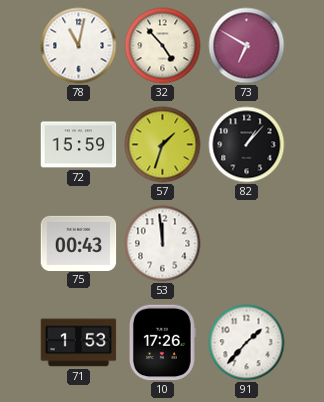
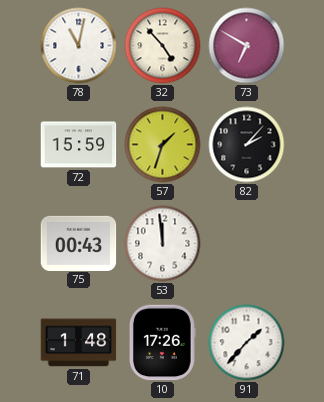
82: 1:07 -> 2:07
71: 1:53 -> 1:48
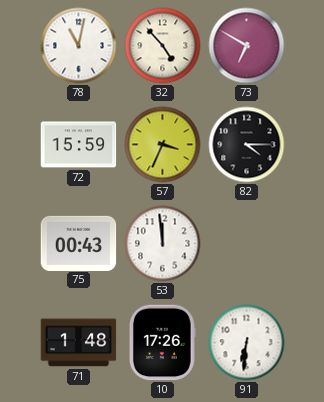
57: 1:33 -> 3:34
82: 2:07 -> 4:15
91: 1:37 -> 6:31
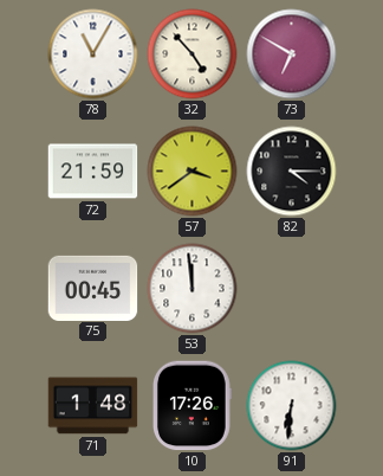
78: 11:02 -> 11:05
72: 15:59 -> 21:59
57: 3:34 -> 3:39
75: 00:43 -> 00:45
